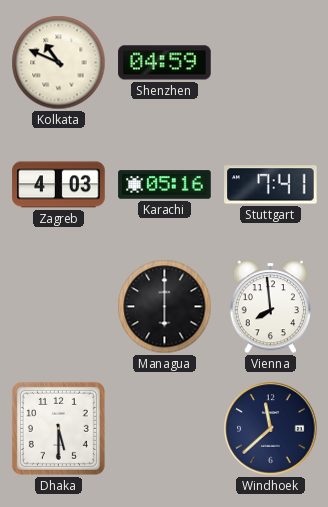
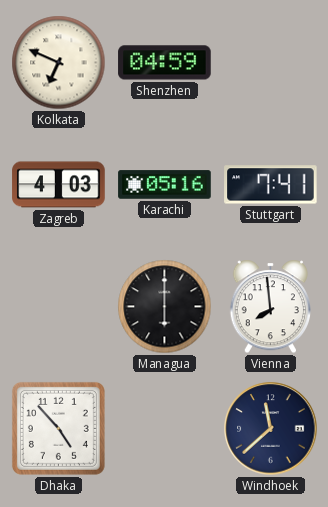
Kolkata: 10:49 -> 6:49
Dhaka: 5:30 -> 4:53
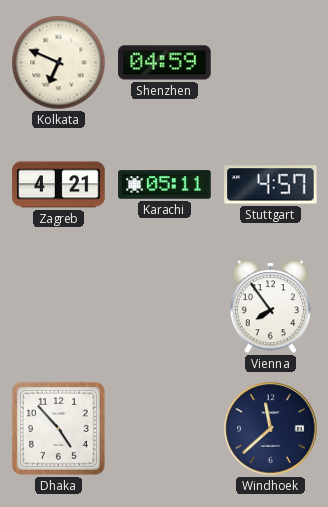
Zagreb: 4:03 -> 4:21
Karachi: 05:16 -> 05:11
Stuttgart: 7:41 -> 4:57
Managua: 6:00 -> none
Vienna: 7:59 -> 7:54
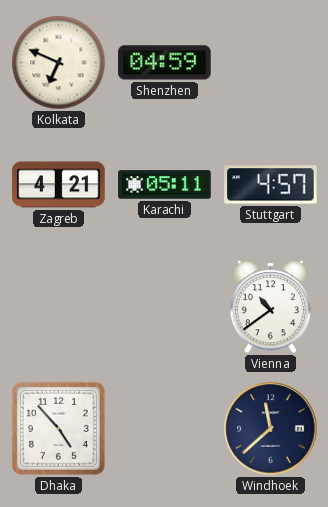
Vienna: 7:54 -> 10:39
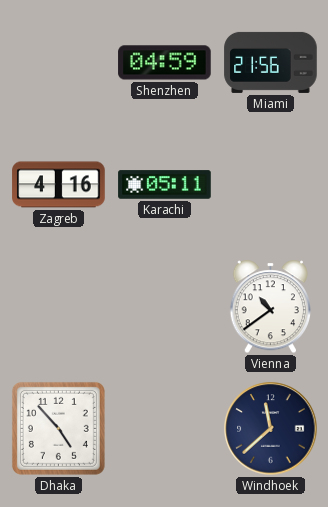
Kolkata: 6:49 -> none
Miami: none -> 21:56
Zagreb: 4:21 -> 4:16
Stuttgart: 4:57 -> none
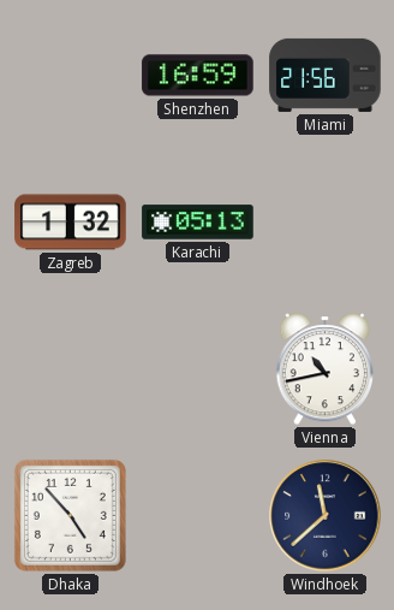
Shenzhen: 04:59 -> 16:59
Zagreb: 4:16 -> 1:32
Karachi: 05:11 -> 05:13
Vienna: 10:39 -> 10:43
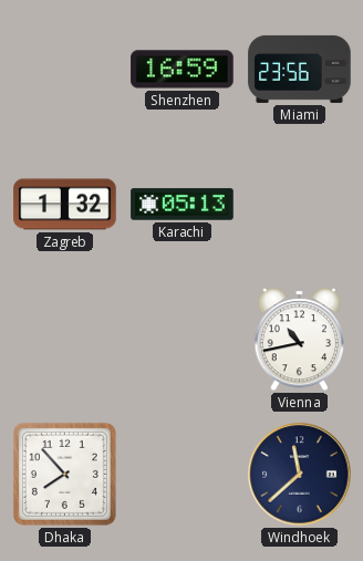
Miami: 21:56 -> 23:56
Dhaka: 4:53 -> 7:53
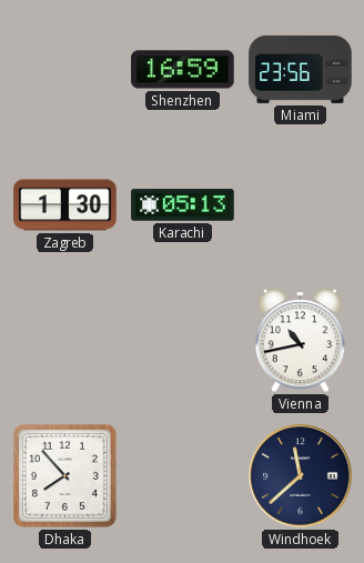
Zagreb: 1:32 -> 1:30
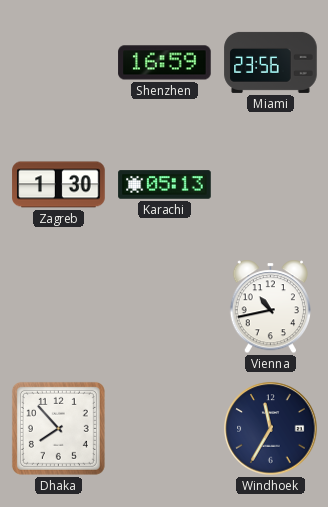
Windhoek: 11:38 -> 11:35
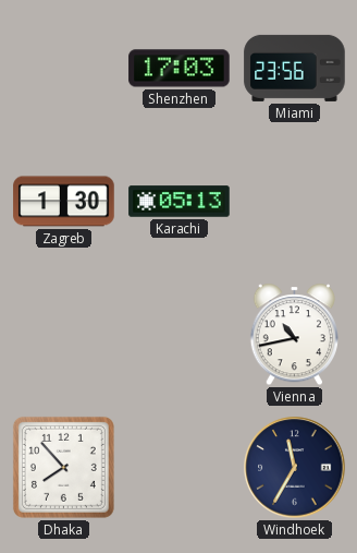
Shenzhen: 16:59 -> 17:03
